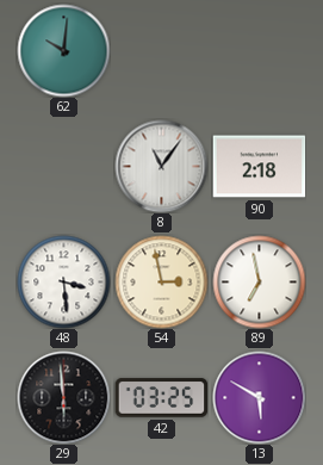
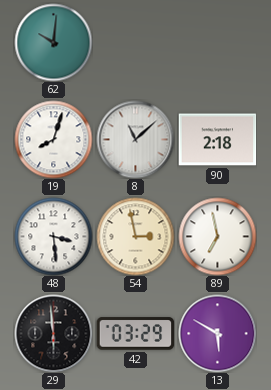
19: none -> 8:03
8: 11:06 -> 11:08
42: 03:25 -> 03:29
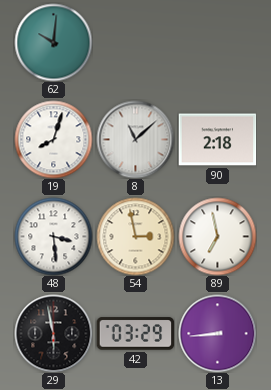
29: 5:59 -> 5:58
13: 5:50 -> 8:44
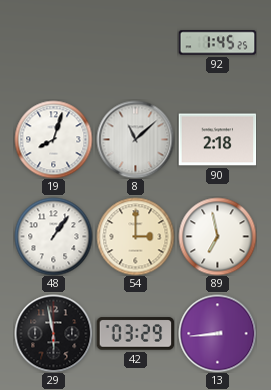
62: 10:01 -> none
92: none -> 1:45
48: 3:29 -> 1:06
54: 2:58 -> 3:00
